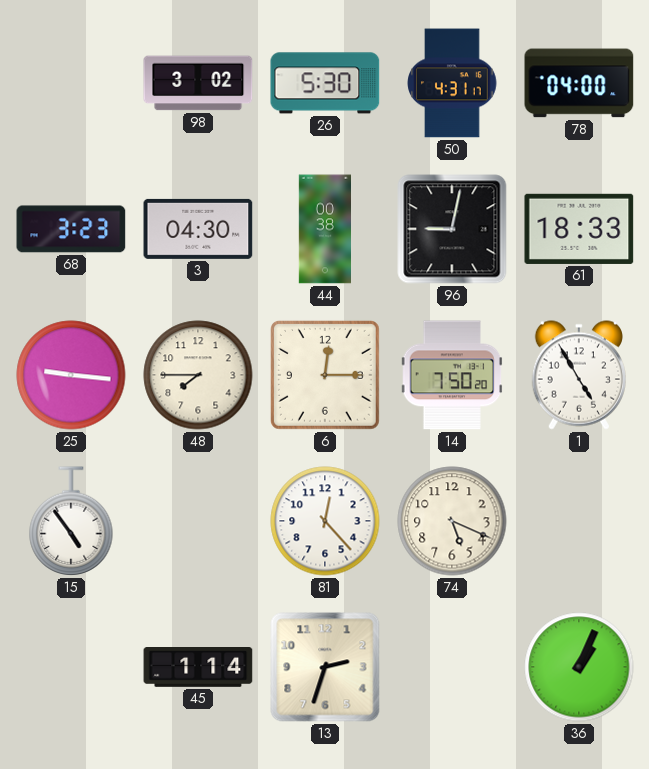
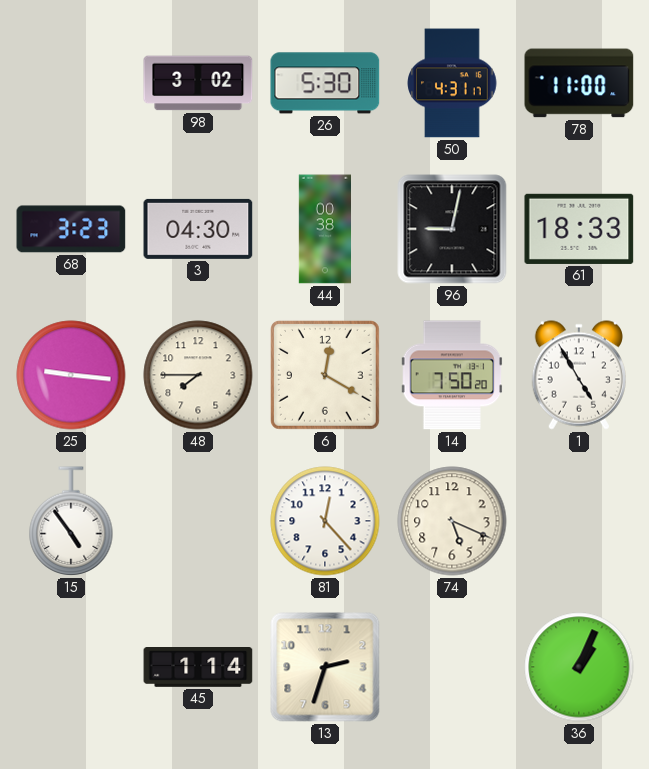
78: 04:00 -> 11:00
6: 12:15 -> 12:20
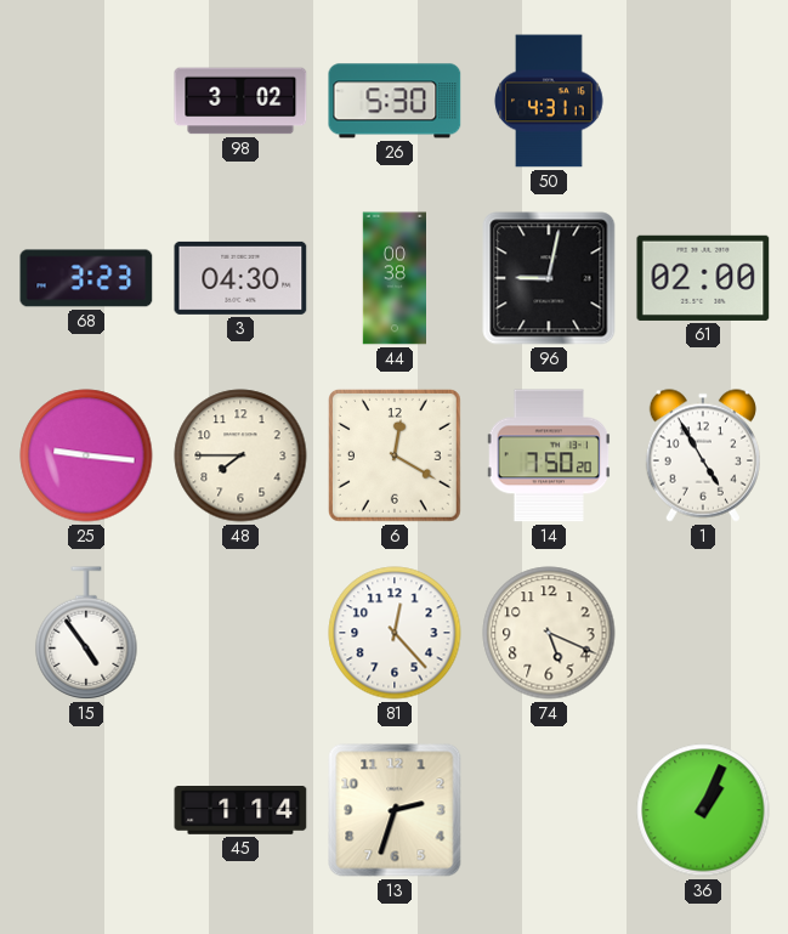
78: 11:00 -> none
61: 18:33 -> 02:00
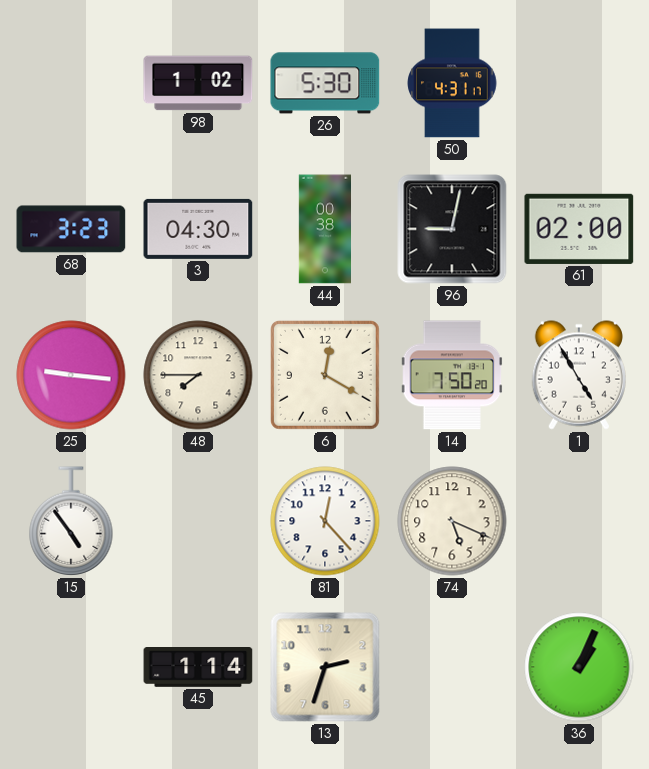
98: 3:02 -> 1:02
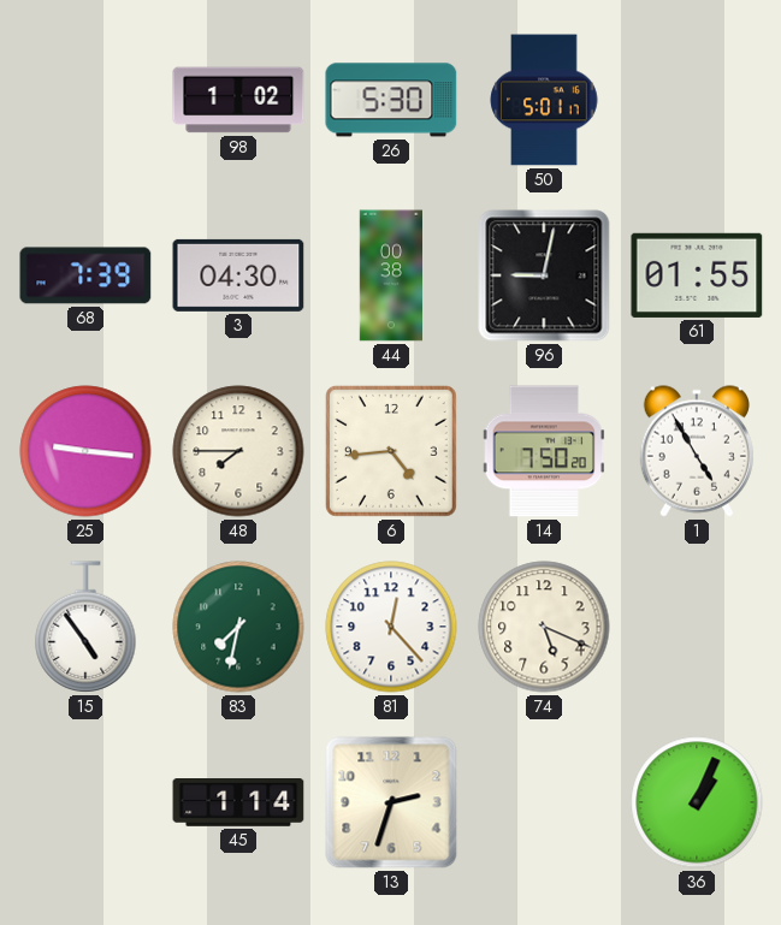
50: 4:31 -> 5:01
68: 3:23 -> 7:39
61: 02:00 -> 01:55
6: 12:20 -> 4:44
83: none -> 7:32
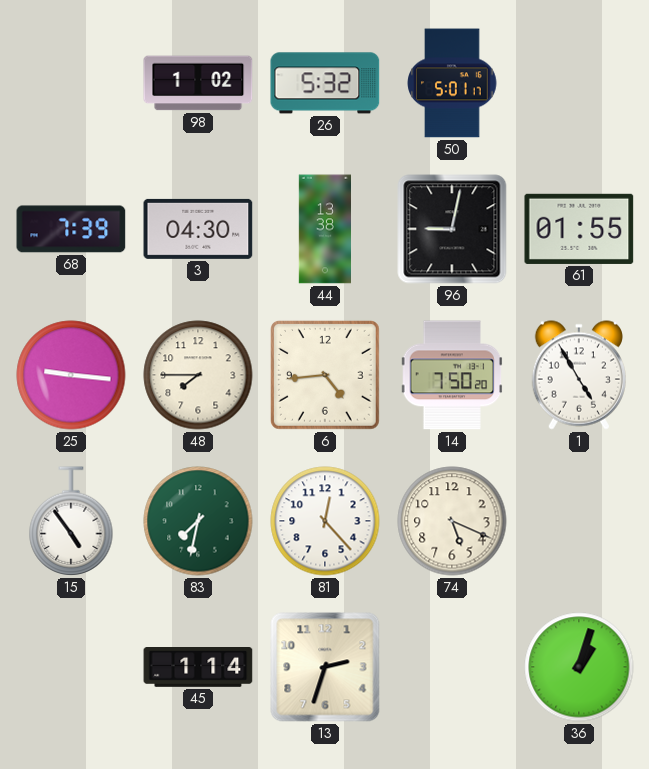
26: 5:30 -> 5:32
44: 00:38 -> 13:38
36: 1:04 -> 1:03
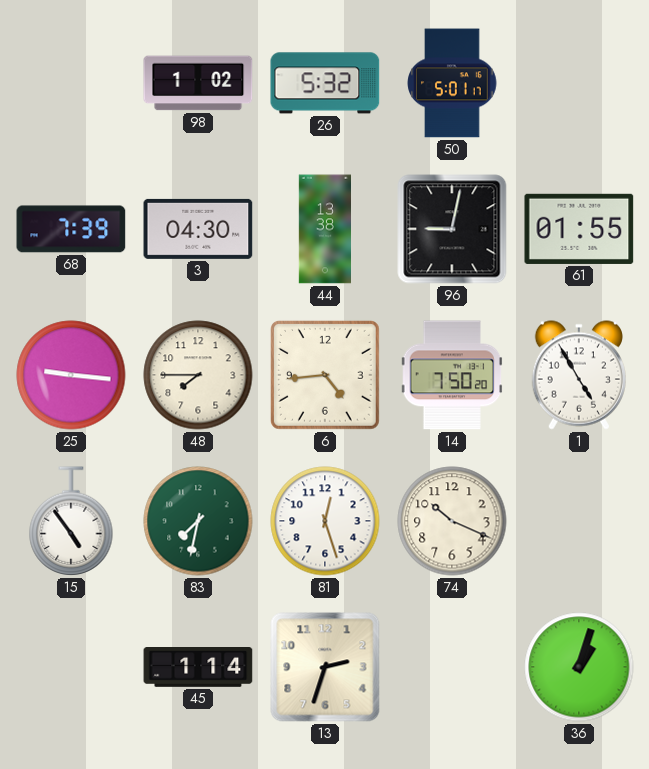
81: 12:23 -> 12:27
74: 5:19 -> 10:19
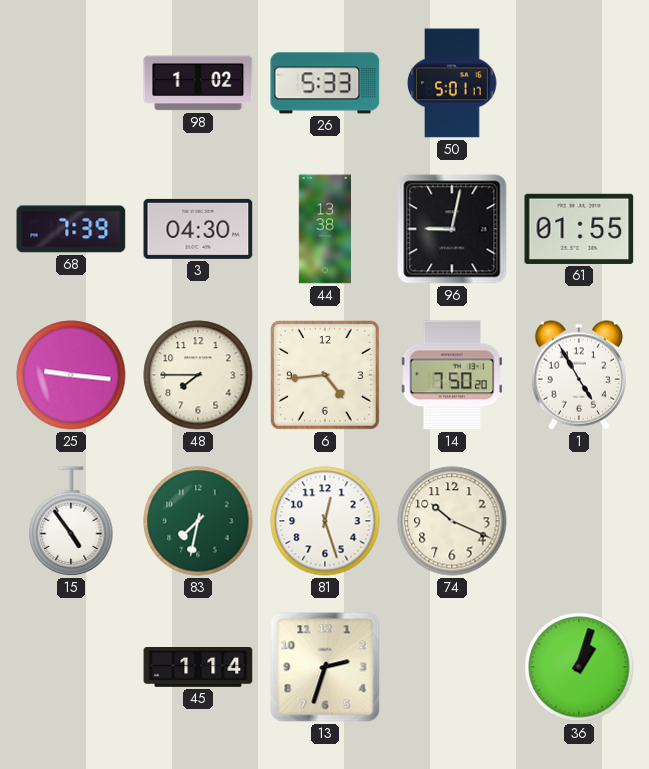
26: 5:32 -> 5:33
